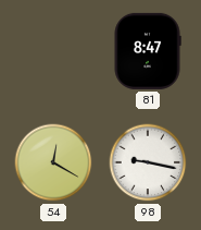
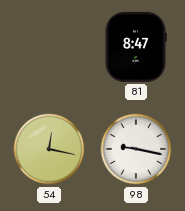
54: 12:20 -> 12:17
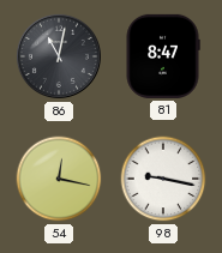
86: none -> 11:02
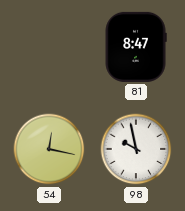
86: 11:02 -> none
98: 9:17 -> 9:58
